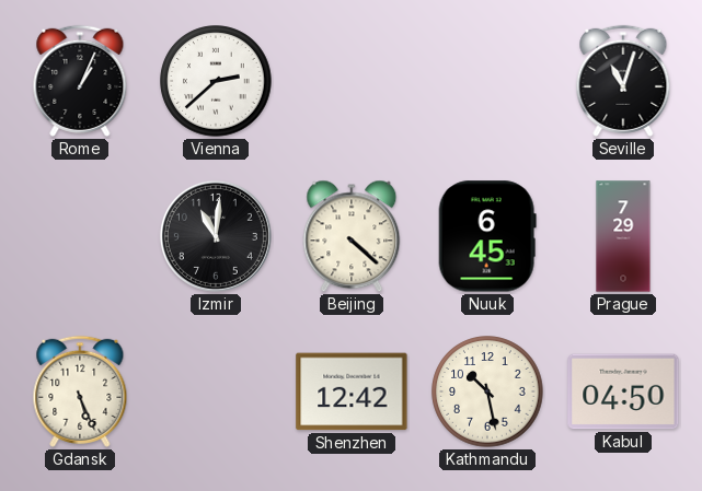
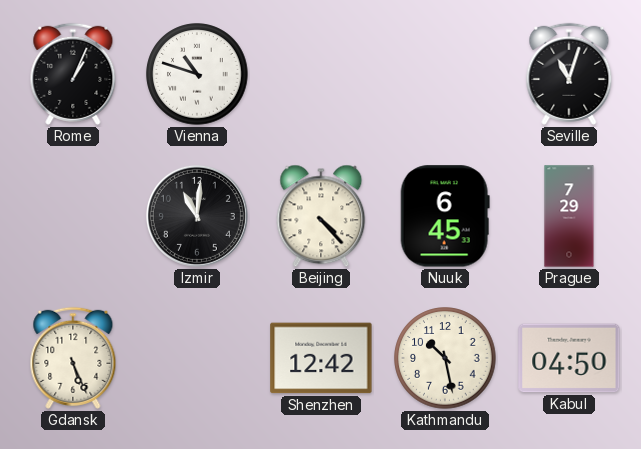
Vienna: 2:38 -> 10:48
Beijing: 4:22 -> 4:23
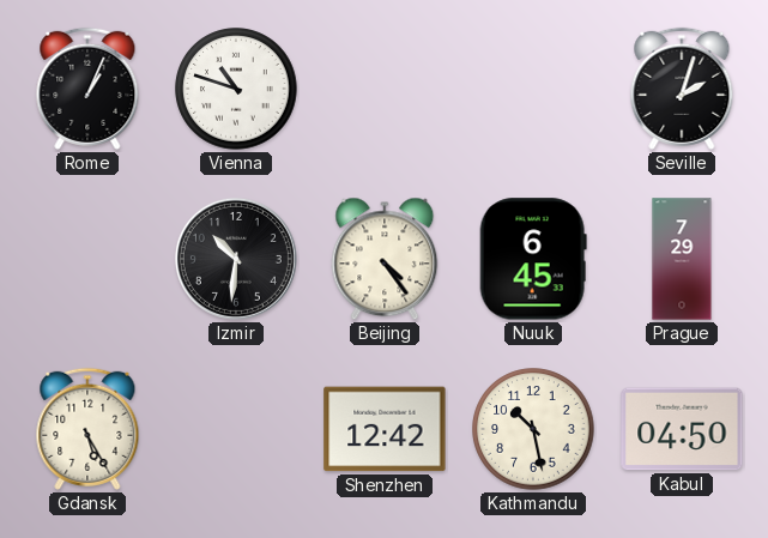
Seville: 11:03 -> 2:03
Izmir: 11:01 -> 10:31
Beijing: 4:23 -> 4:24
Gdansk: 5:26 -> 5:25
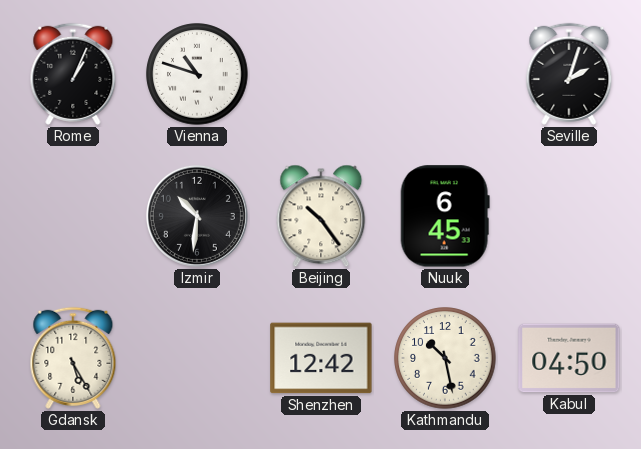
Beijing: 4:24 -> 10:24
Prague: 7:29 -> none
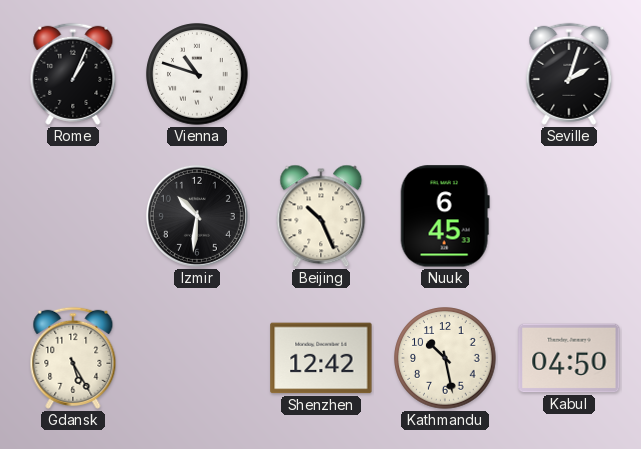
Beijing: 10:24 -> 10:26
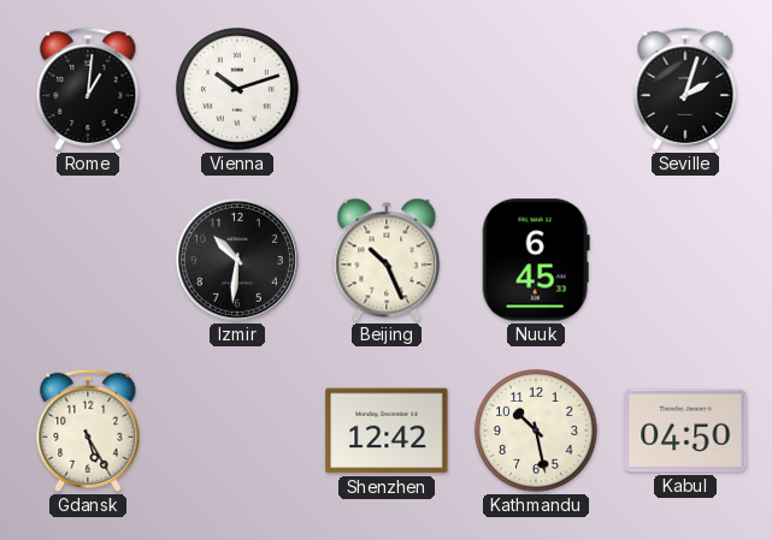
Rome: 1:04 -> 1:01
Vienna: 10:48 -> 10:12
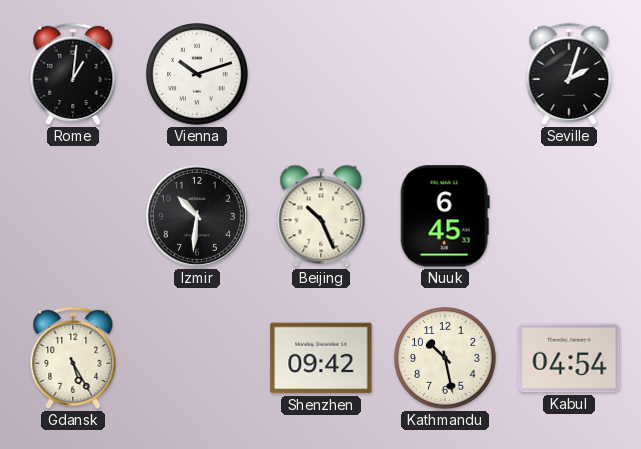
Shenzhen: 12:42 -> 09:42
Kabul: 04:50 -> 04:54
